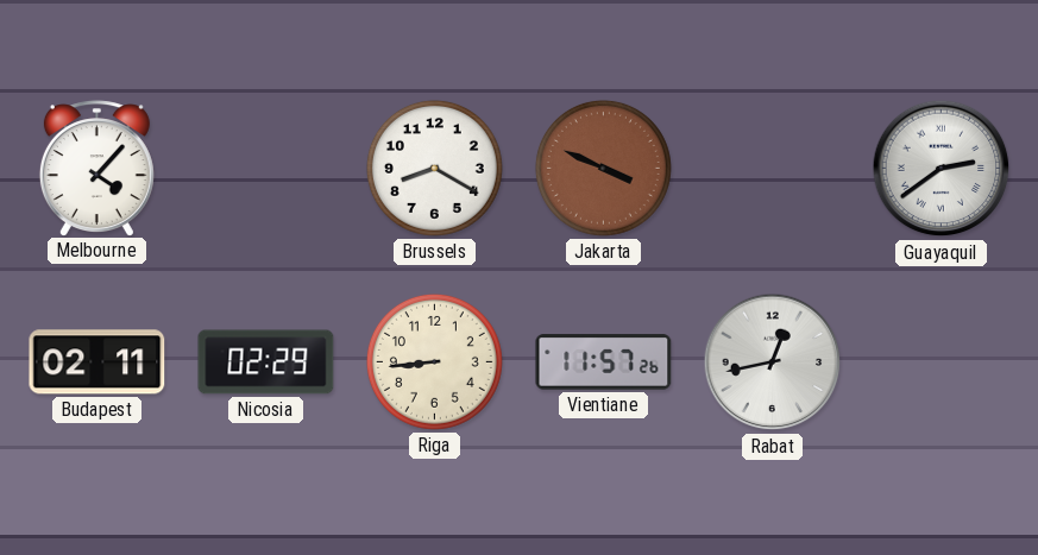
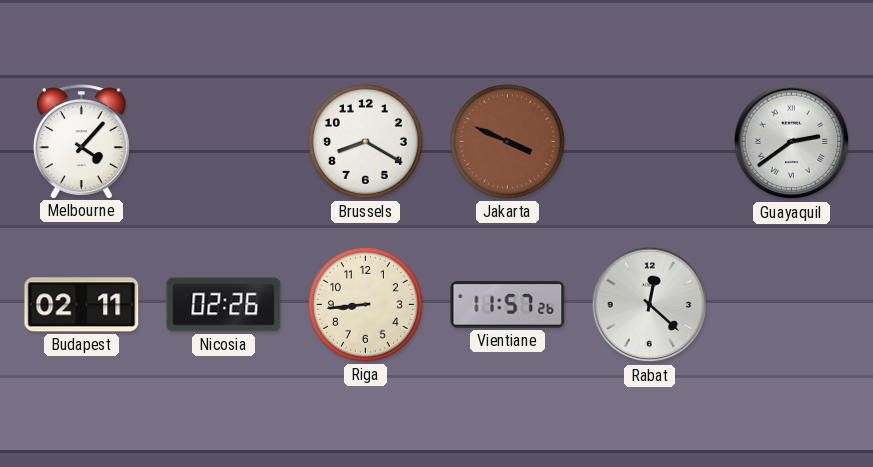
Nicosia: 02:29 -> 02:26
Rabat: 12:43 -> 12:22
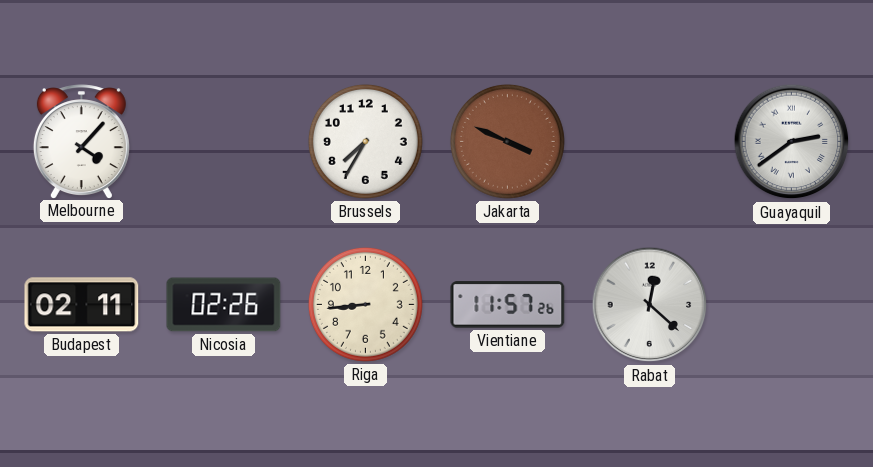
Brussels: 8:20 -> 7:35
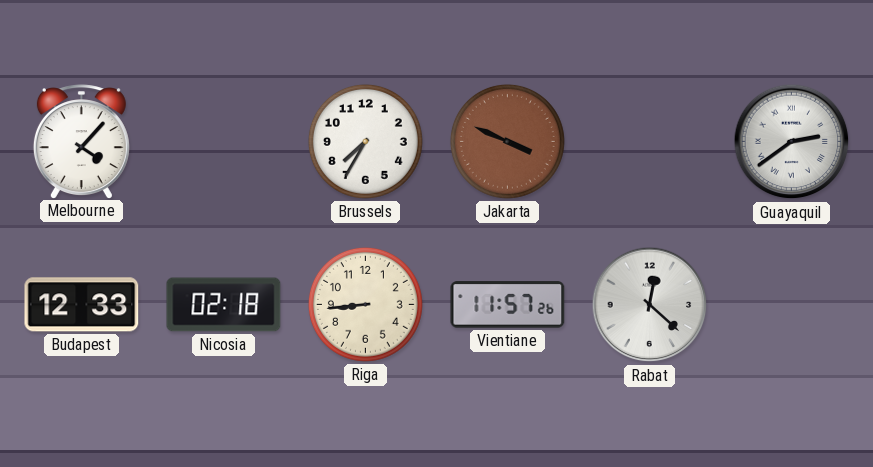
Budapest: 02:11 -> 12:33
Nicosia: 02:26 -> 02:18
